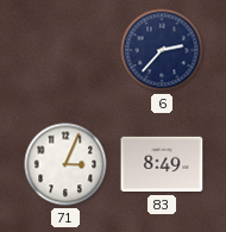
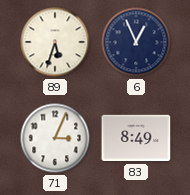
89: none -> 5:33
6: 2:37 -> 12:56
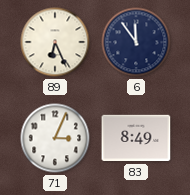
89: 5:33 -> 6:26
6: 12:56 -> 11:54
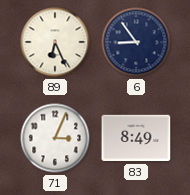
6: 11:54 -> 8:54
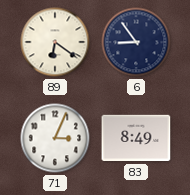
89: 6:26 -> 6:21
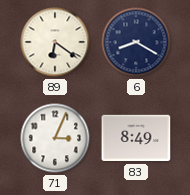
6: 8:54 -> 8:20
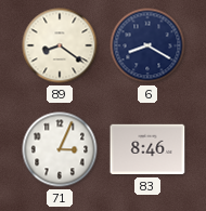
89: 6:21 -> 8:21
83: 8:49 -> 8:46
